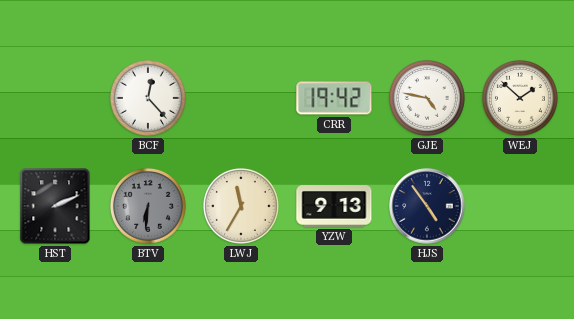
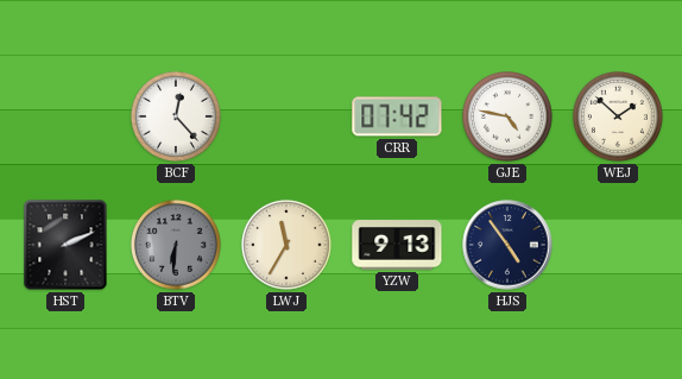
CRR: 19:42 -> 07:42
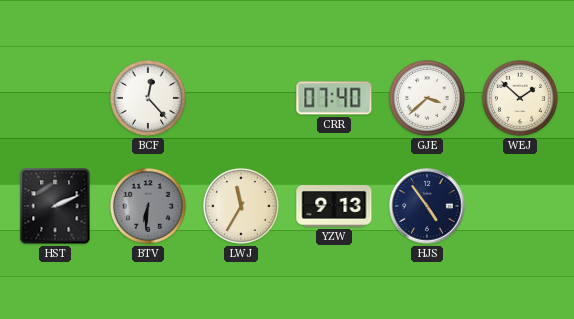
CRR: 07:42 -> 07:40
GJE: 4:47 -> 3:38
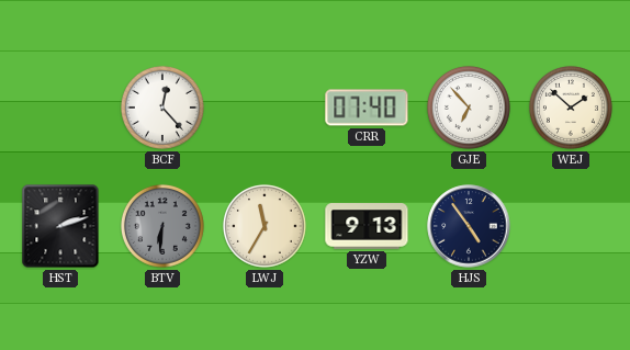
GJE: 3:38 -> 6:53
HST: 2:11 -> 2:12
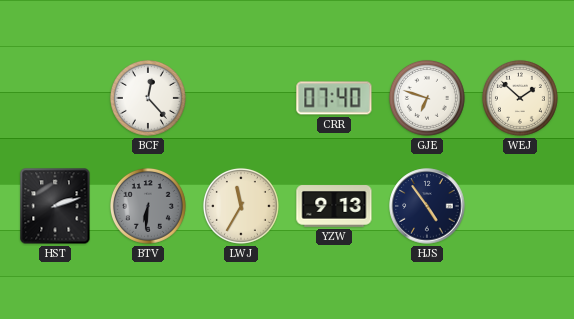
GJE: 6:53 -> 6:48
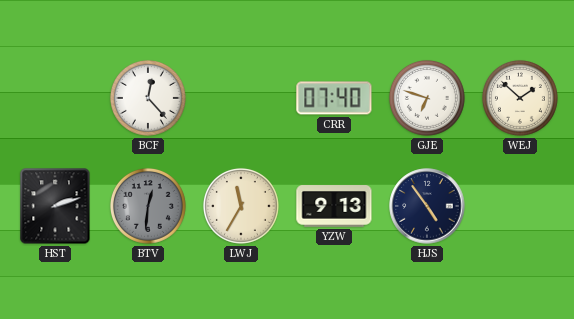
BTV: 6:31 -> 12:31
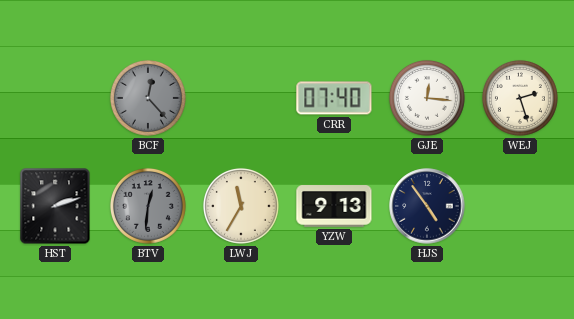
BCF dial: white -> grey
GJE: 6:48 -> 12:16
WEJ: 1:52 -> 2:27
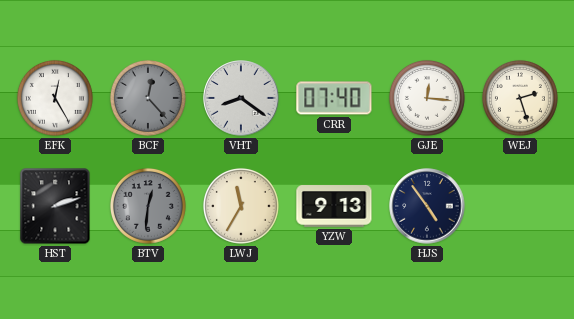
EFK: none -> 12:25
VHT: none -> 8:21
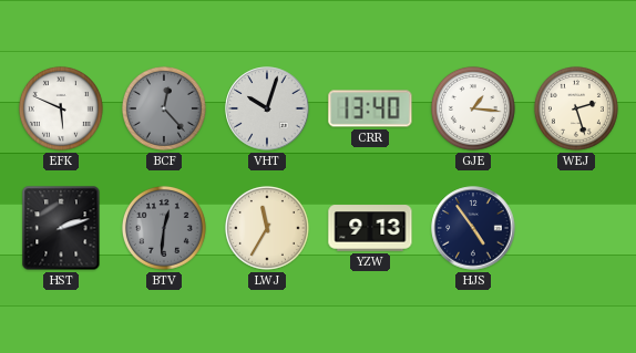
EFK: 12:25 -> 5:49
VHT: 8:21 -> 10:03
CRR: 07:40 -> 13:40
GJE: 12:16 -> 1:16
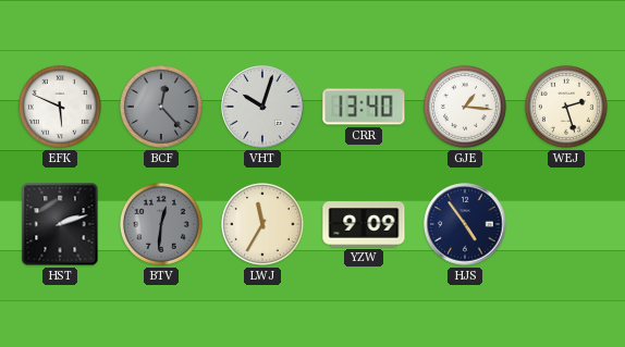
YZW: 9:13 -> 9:09
